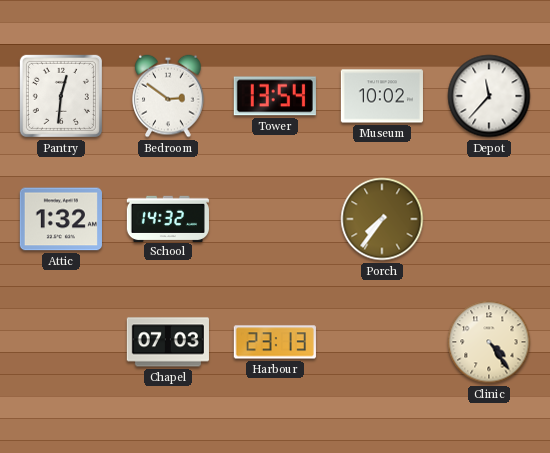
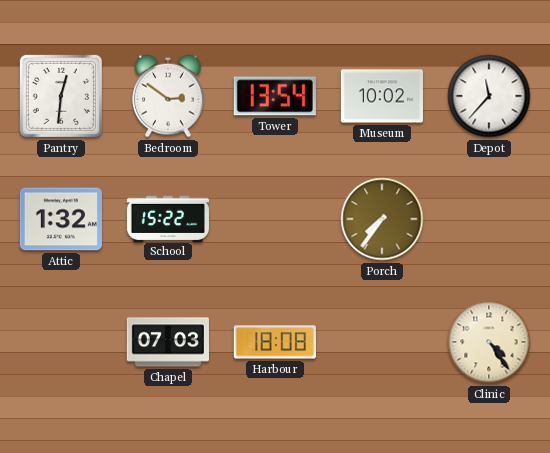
School: 14:32 -> 15:22
Harbour: 23:13 -> 18:08
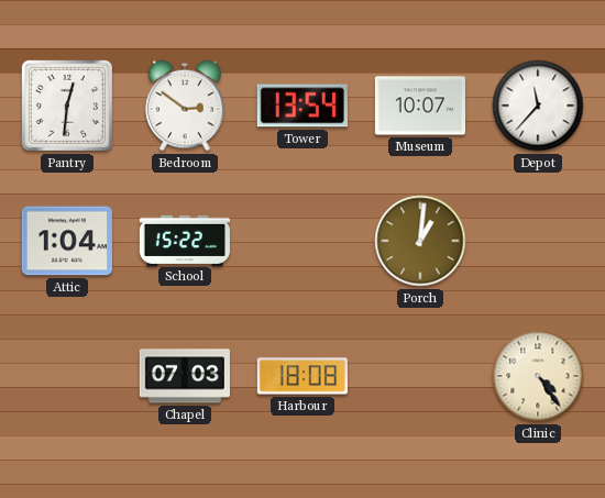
Museum: 10:02 -> 10:07
Attic: 1:32 -> 1:04
Porch: 7:36 -> 1:01
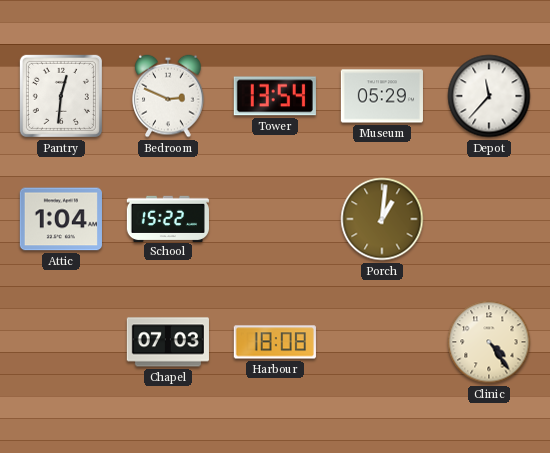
Bedroom: 2:51 -> 2:49
Museum: 10:07 -> 05:29
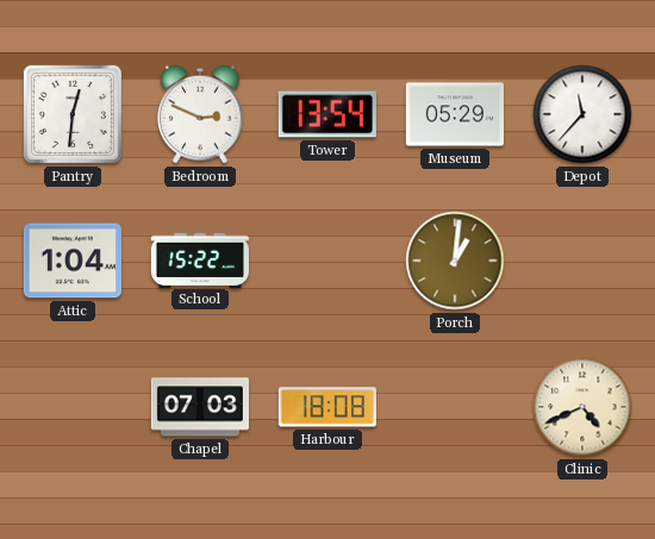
Clinic: 4:24 -> 4:41
